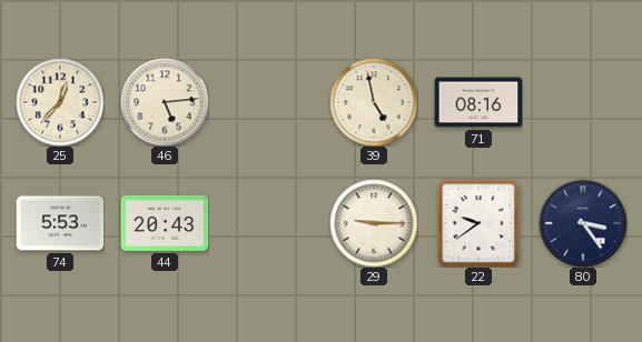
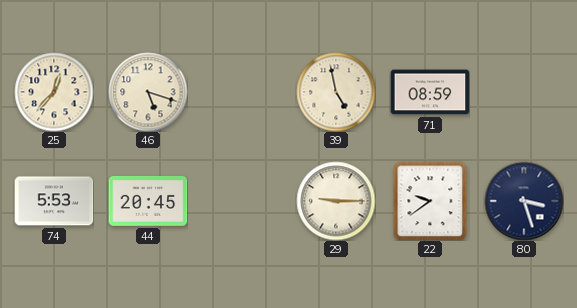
46: 5:14 -> 5:18
71: 08:16 -> 08:59
44: 20:43 -> 20:45
80: 3:24 -> 3:27
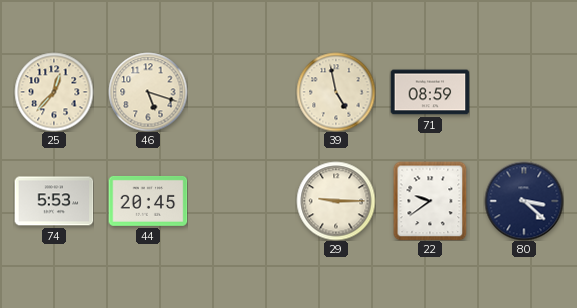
80: 3:27 -> 3:22
